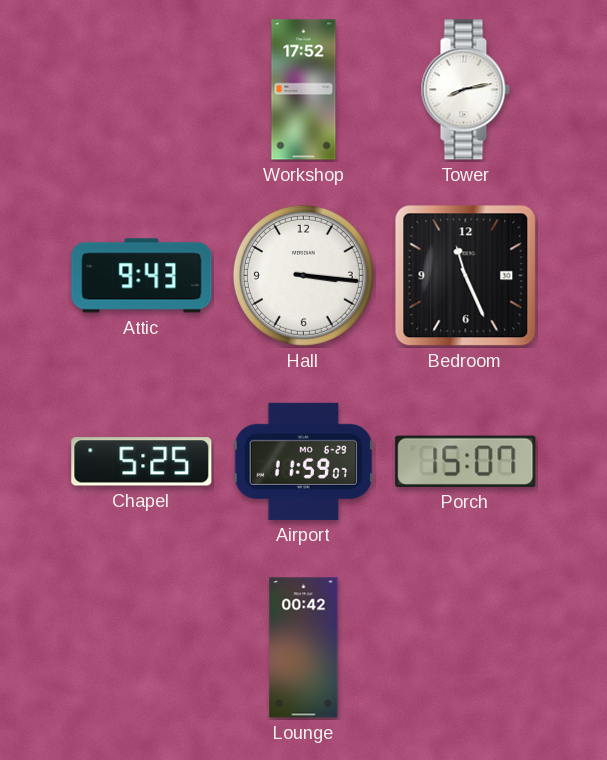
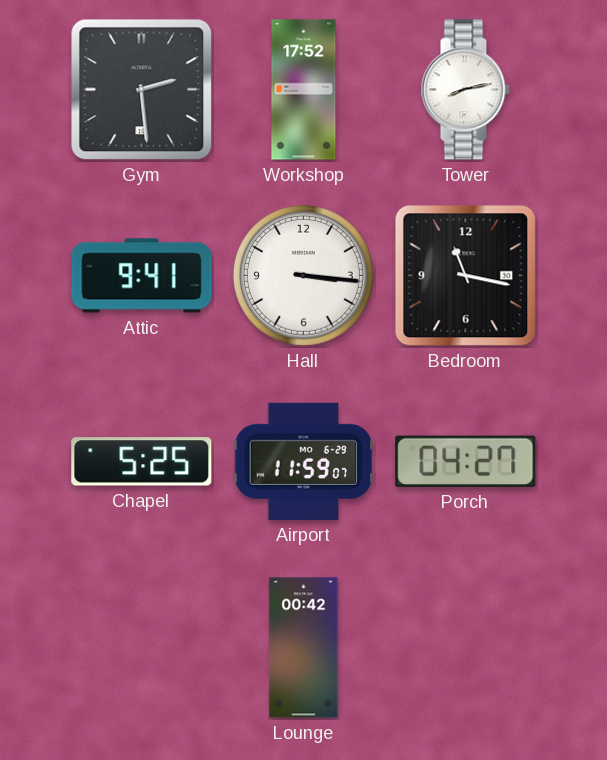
Gym: none -> 2:29
Attic: 9:43 -> 9:41
Bedroom: 11:26 -> 11:17
Porch: 15:07 -> 04:27
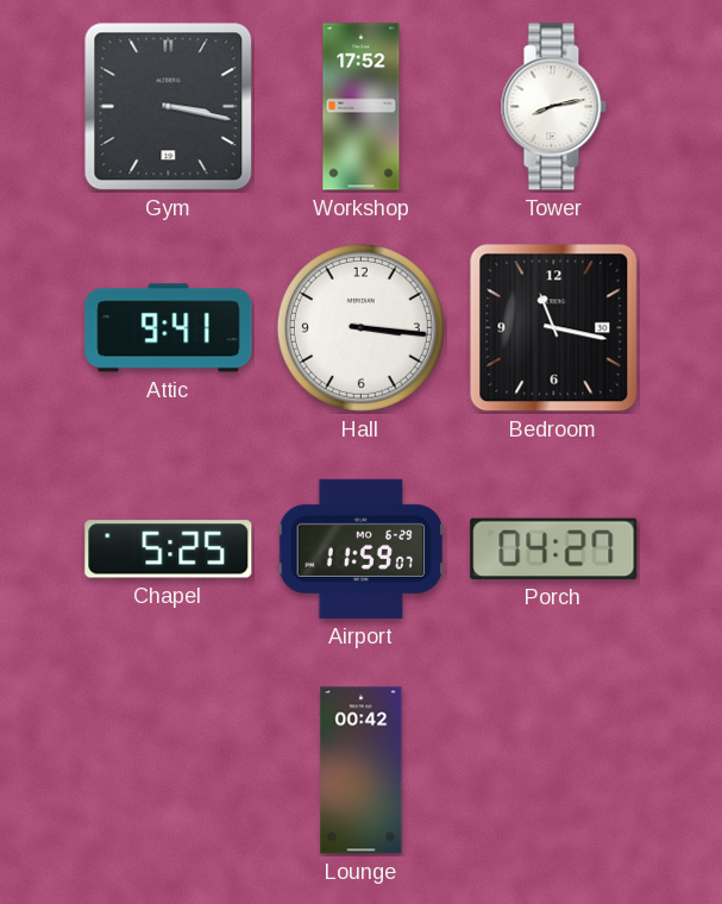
Gym: 2:29 -> 3:17
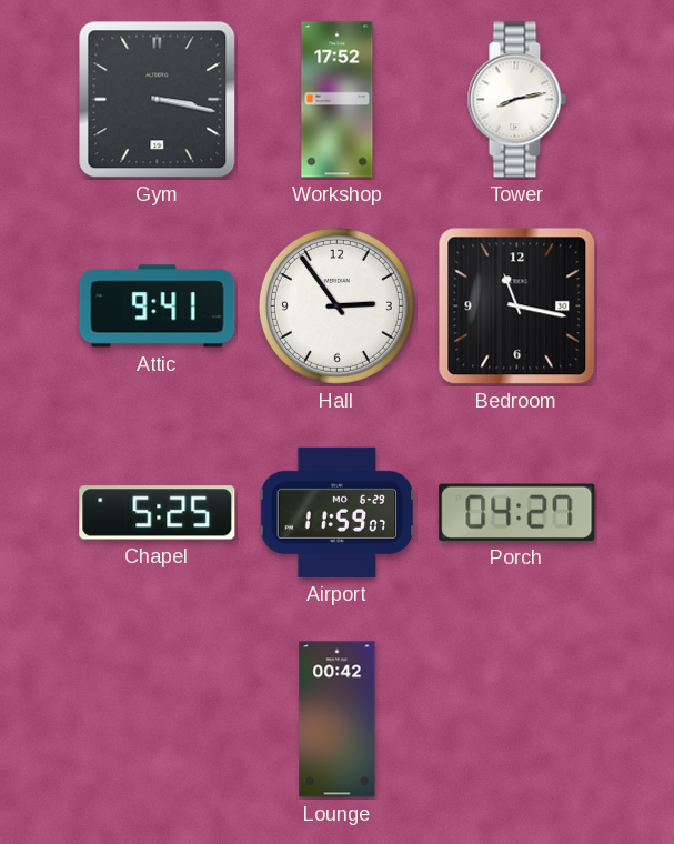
Hall: 3:16 -> 2:54
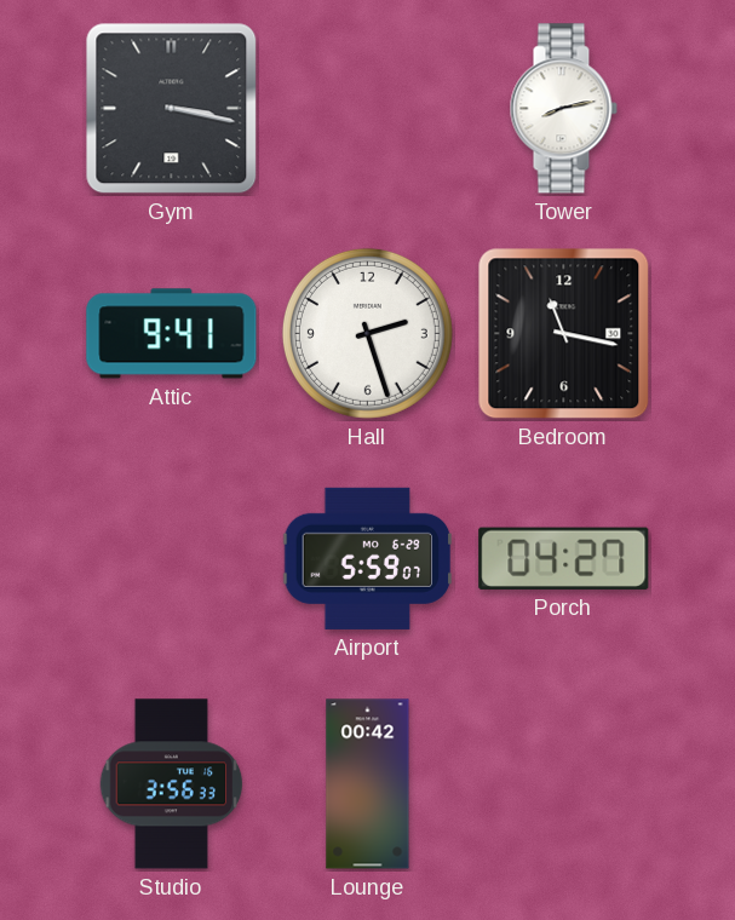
Workshop: 17:52 -> none
Hall: 2:54 -> 2:27
Chapel: 5:25 -> none
Airport: 11:59 -> 5:59
Studio: none -> 3:56
